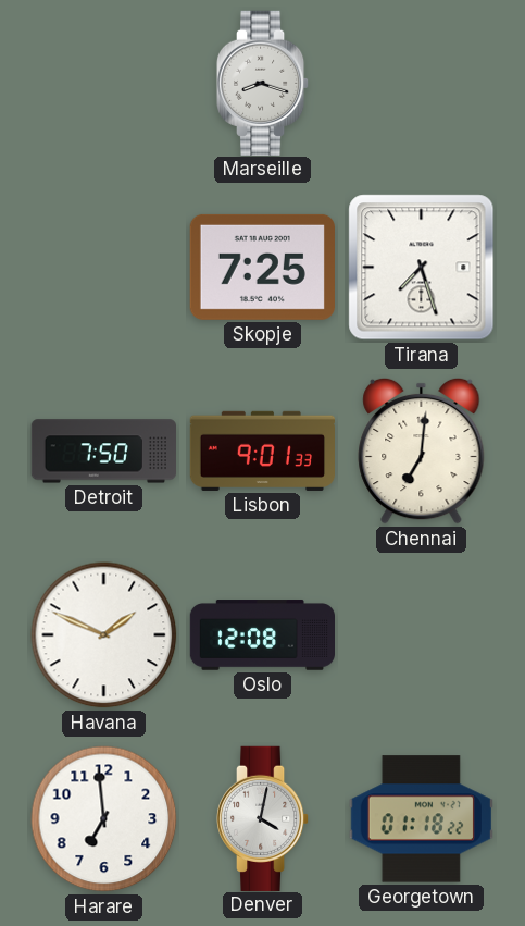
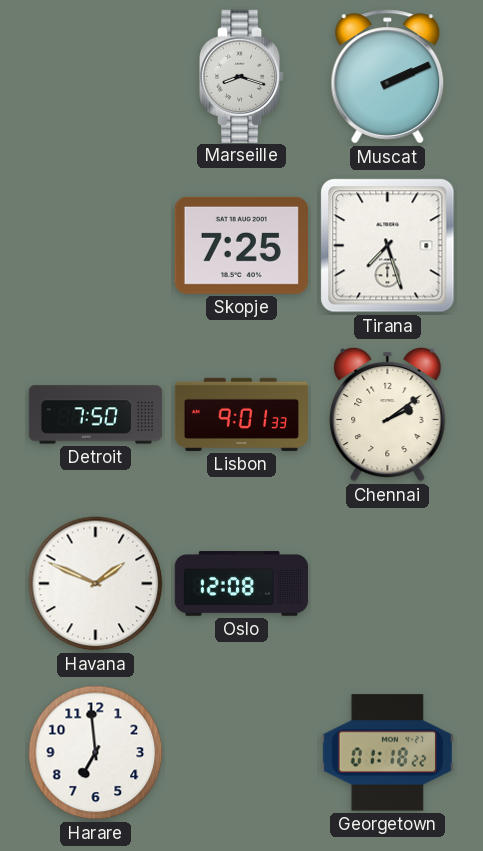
Muscat: none -> 2:11
Chennai: 7:01 -> 2:09
Denver: 4:02 -> none
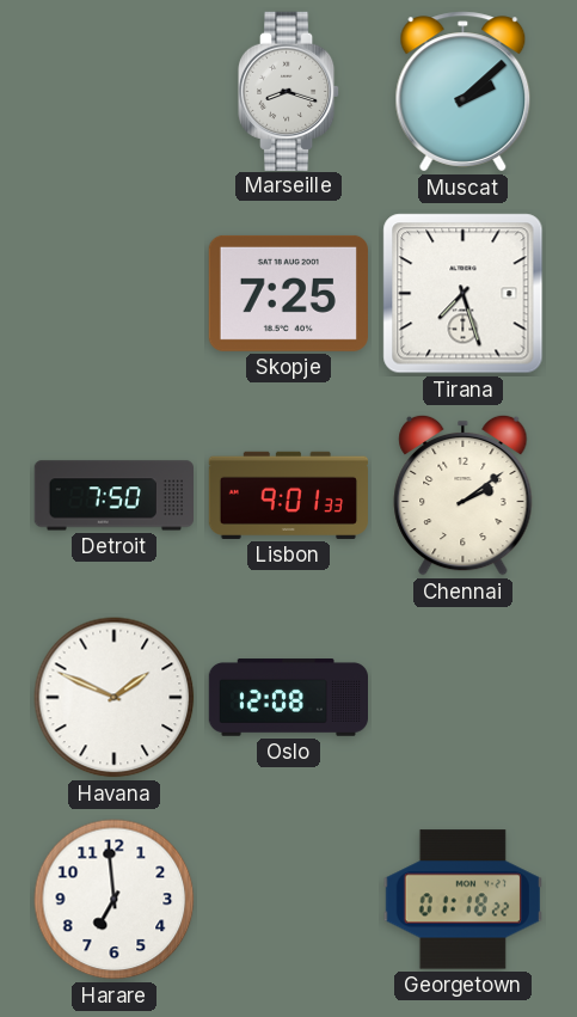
Muscat: 2:11 -> 2:08
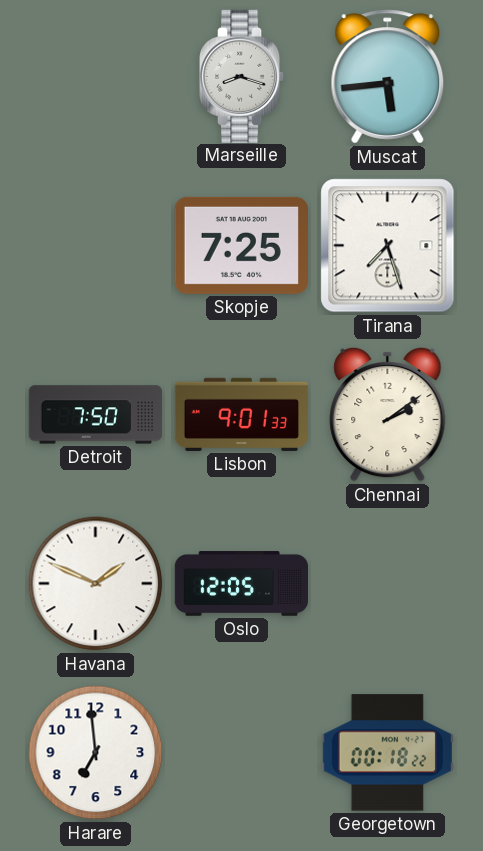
Muscat: 2:08 -> 5:44
Oslo: 12:08 -> 12:05
Georgetown: 01:18 -> 00:18
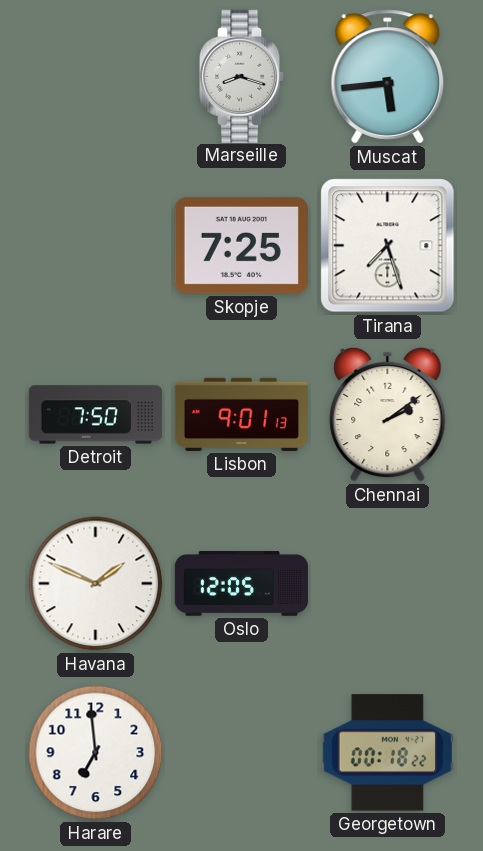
Lisbon: 9:01:33 -> 9:01:13
